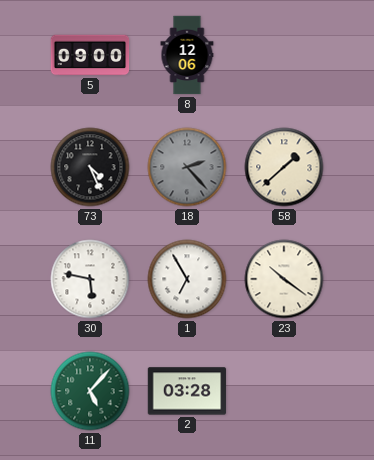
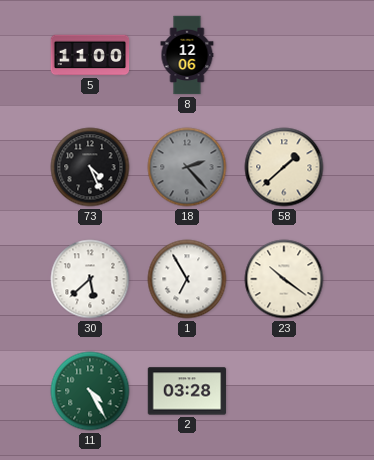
5: 09:00 -> 11:00
30: 5:47 -> 5:38
11: 5:07 -> 4:25
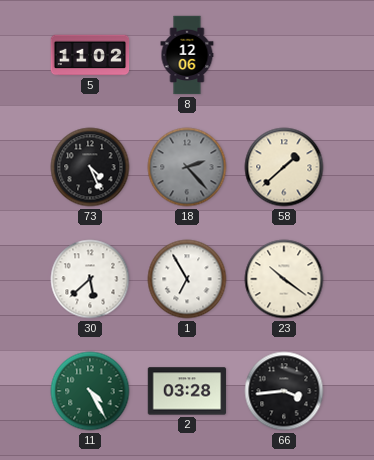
5: 11:00 -> 11:02
66: none -> 3:44
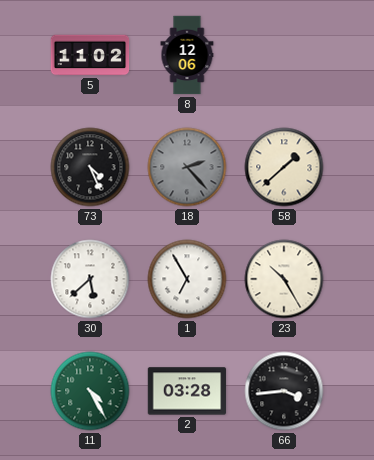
23: 10:21 -> 10:25
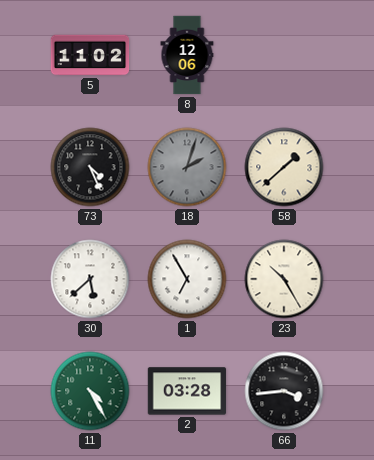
18: 2:23 -> 2:03
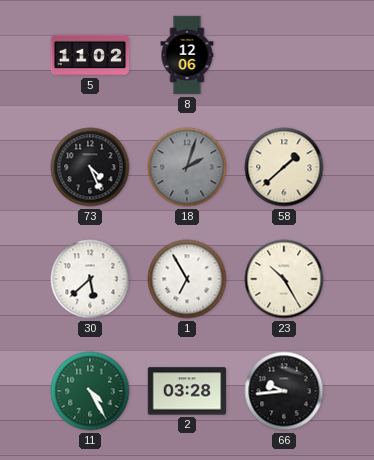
66: 3:44 -> 9:44
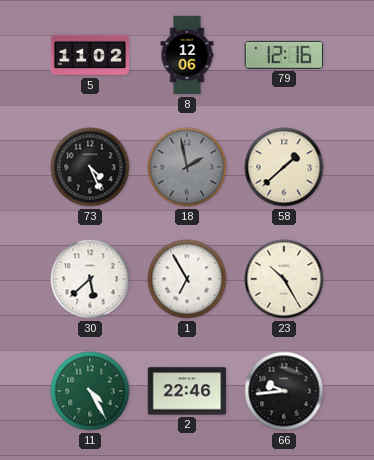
79: none -> 12:16
18: 2:03 -> 1:58
2: 03:28 -> 22:46
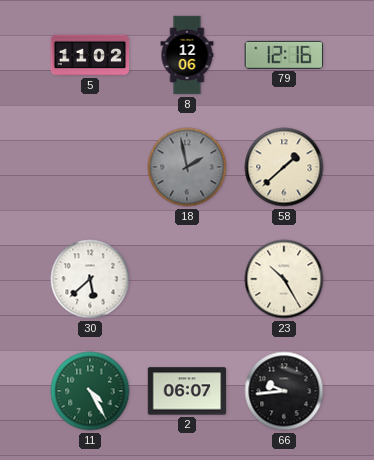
73: 4:26 -> none
1: 6:55 -> none
2: 22:46 -> 06:07
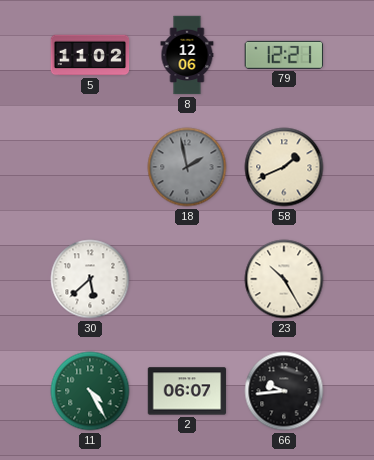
79: 12:16 -> 12:21
58: 1:38 -> 1:41
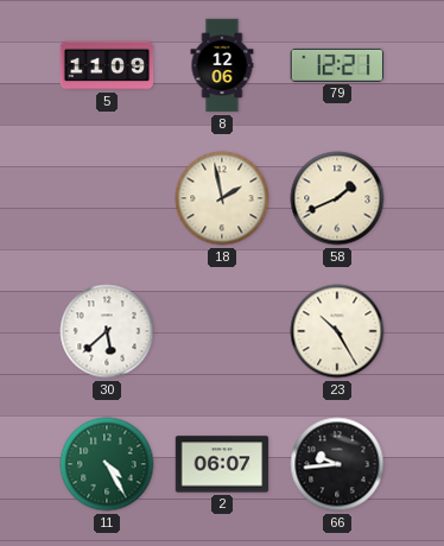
5: 11:02 -> 11:09
18 dial: grey -> cream
